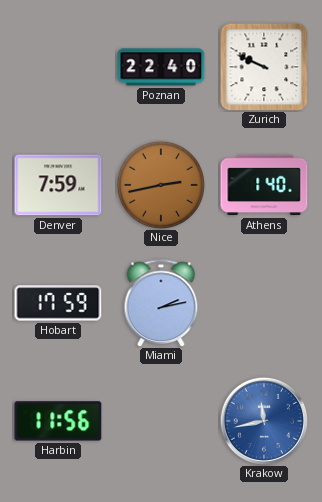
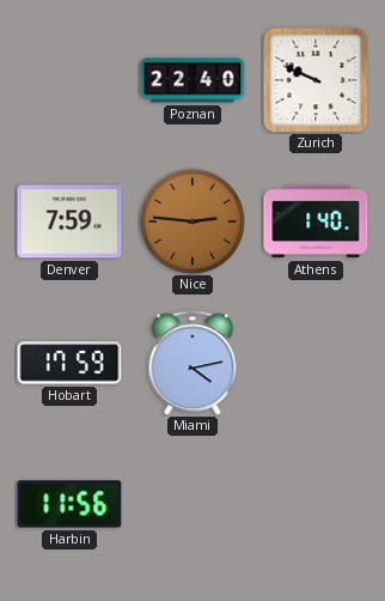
Nice: 2:43 -> 2:46
Miami: 2:13 -> 4:13
Krakow: 11:43 -> none
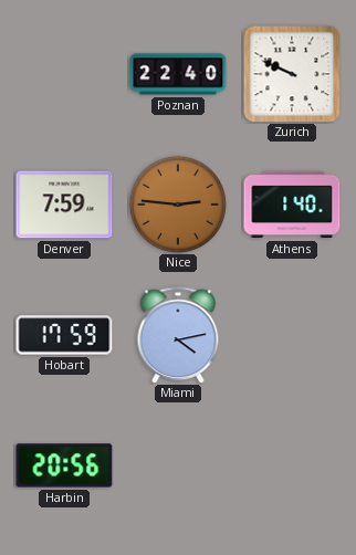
Harbin: 11:56 -> 20:56
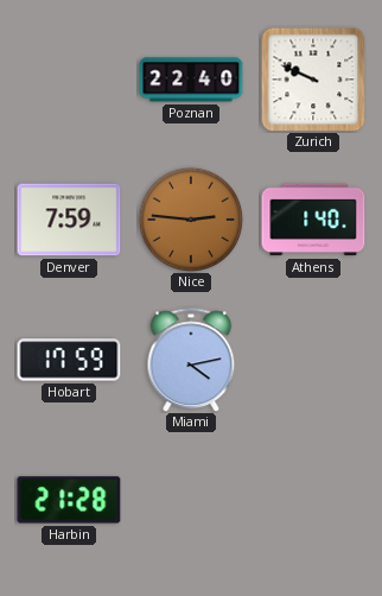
Harbin: 20:56 -> 21:28
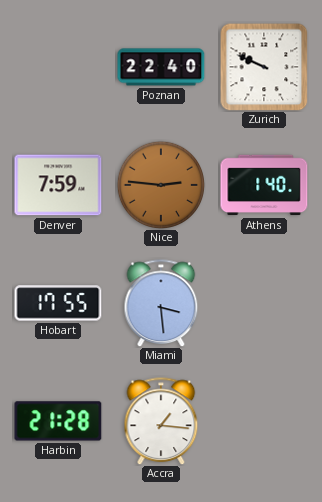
Hobart: 17:59 -> 17:55
Miami: 4:13 -> 3:29
Accra: none -> 1:16
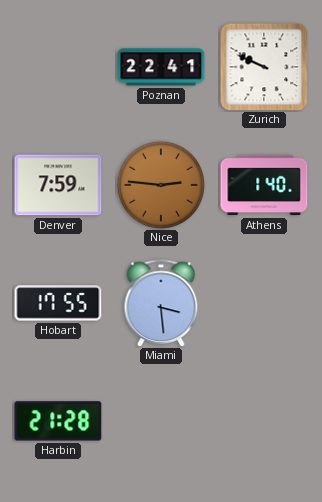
Poznan: 22:40 -> 22:41
Accra: 1:16 -> none
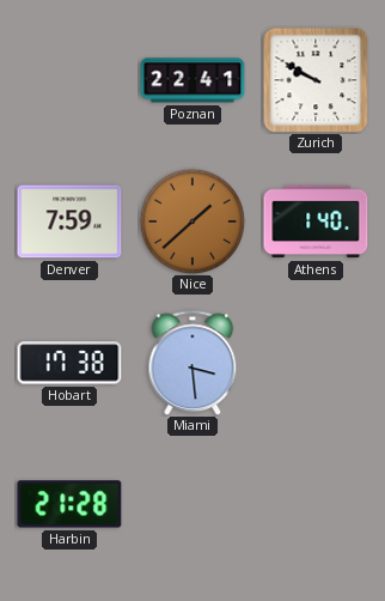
Zurich: 9:49 -> 9:50
Nice: 2:46 -> 1:38
Hobart: 17:55 -> 17:38
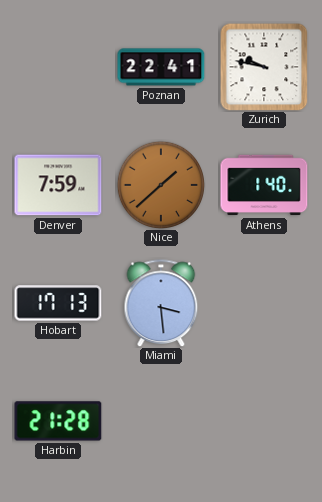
Zurich: 9:50 -> 9:47
Hobart: 17:38 -> 17:13
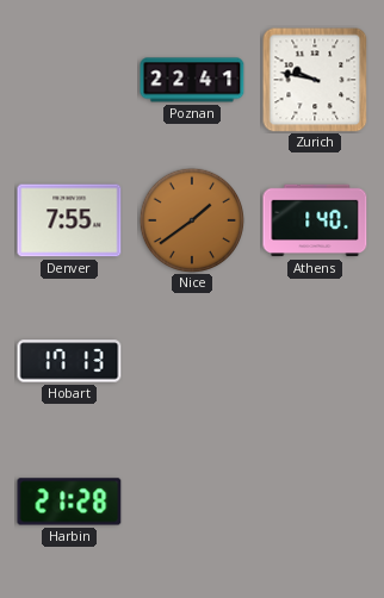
Denver: 7:59 -> 7:55
Nice: 1:38 -> 1:39
Miami: 3:29 -> none
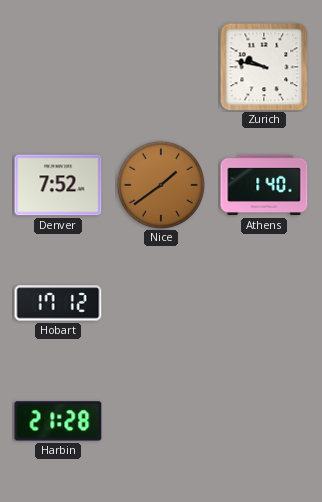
Poznan: 22:41 -> none
Denver: 7:55 -> 7:52
Hobart: 17:13 -> 17:12
